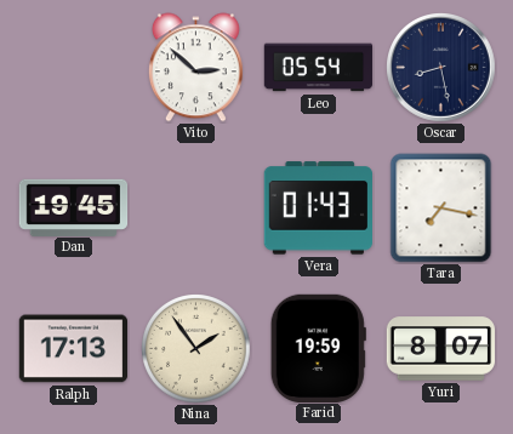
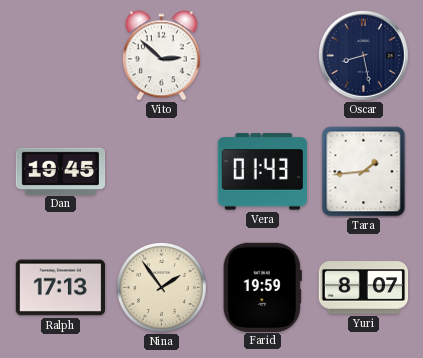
Leo: 05:54 -> none
Tara: 7:17 -> 1:44
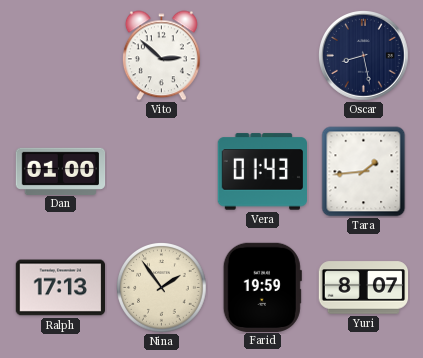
Dan: 19:45 -> 01:00
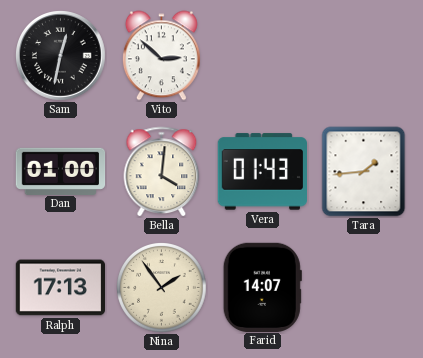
Sam: none -> 12:32
Oscar: 8:28 -> none
Bella: none -> 4:01
Farid: 19:59 -> 14:07
Yuri: 8:07 -> none
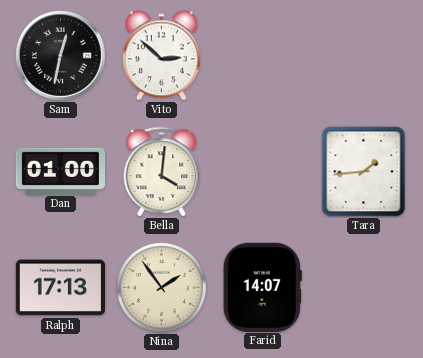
Vera: 01:43 -> none
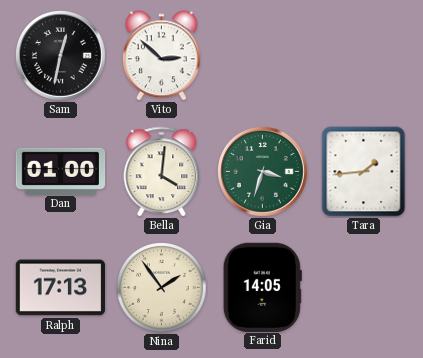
Gia: none -> 3:33
Farid: 14:07 -> 14:05
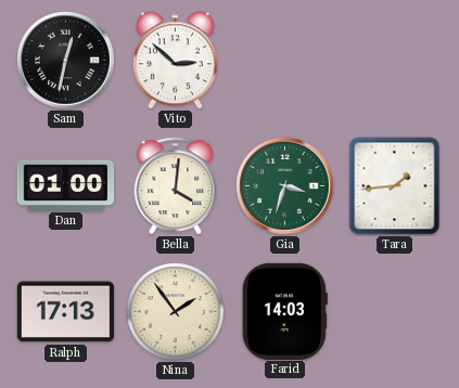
Farid: 14:05 -> 14:03
